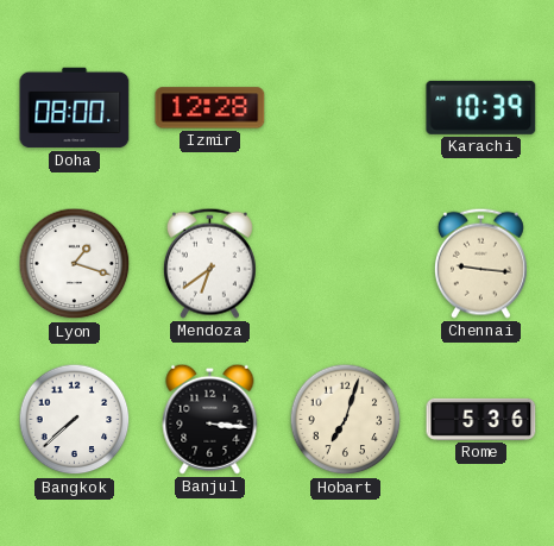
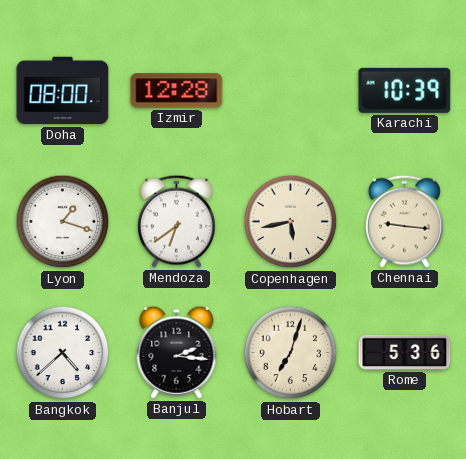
Copenhagen: none -> 5:43
Bangkok: 7:38 -> 4:38
Banjul: 3:16 -> 2:16
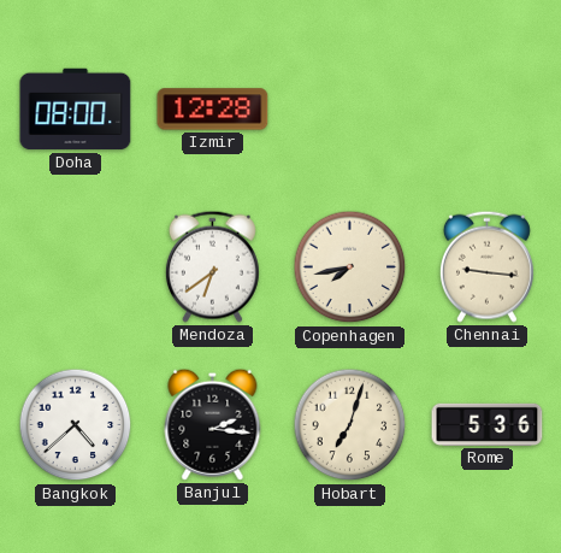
Karachi: 10:39 -> none
Lyon: 1:18 -> none
Copenhagen: 5:43 -> 7:43
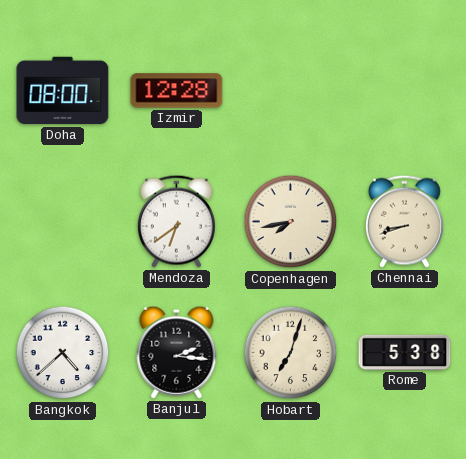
Chennai: 9:16 -> 8:42
Rome: 5:36 -> 5:38
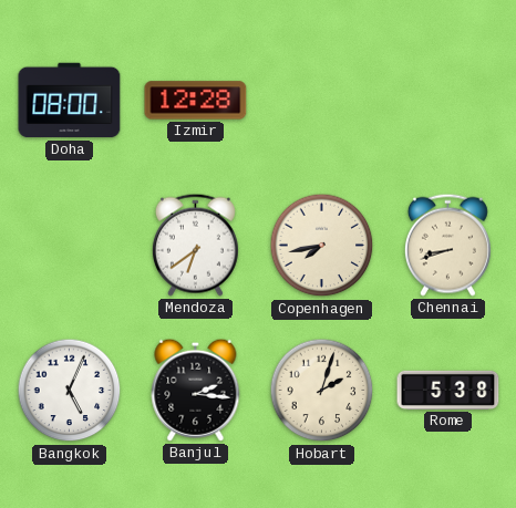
Bangkok: 4:38 -> 5:04
Hobart: 7:03 -> 2:03
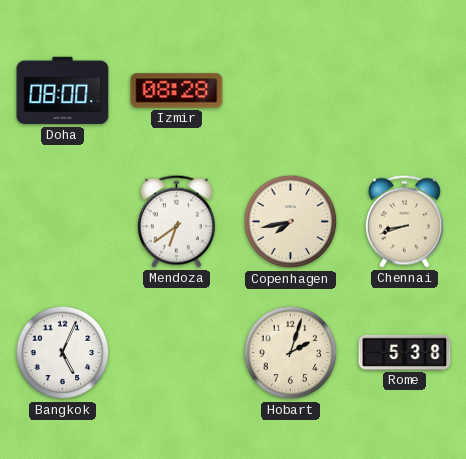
Izmir: 12:28 -> 08:28
Banjul: 2:16 -> none
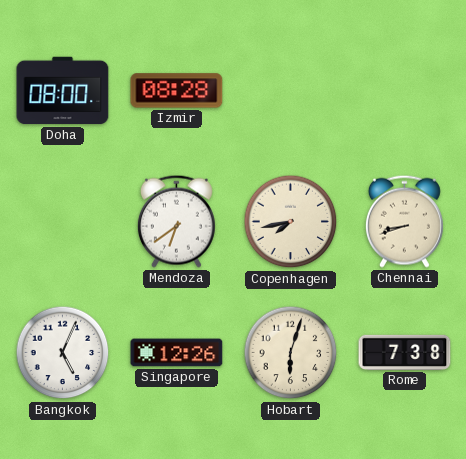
Singapore: none -> 12:26
Hobart: 2:03 -> 6:03
Rome: 5:38 -> 7:38
